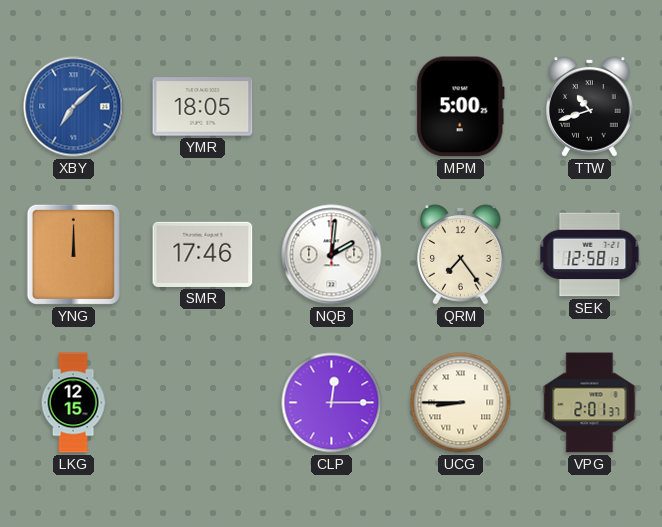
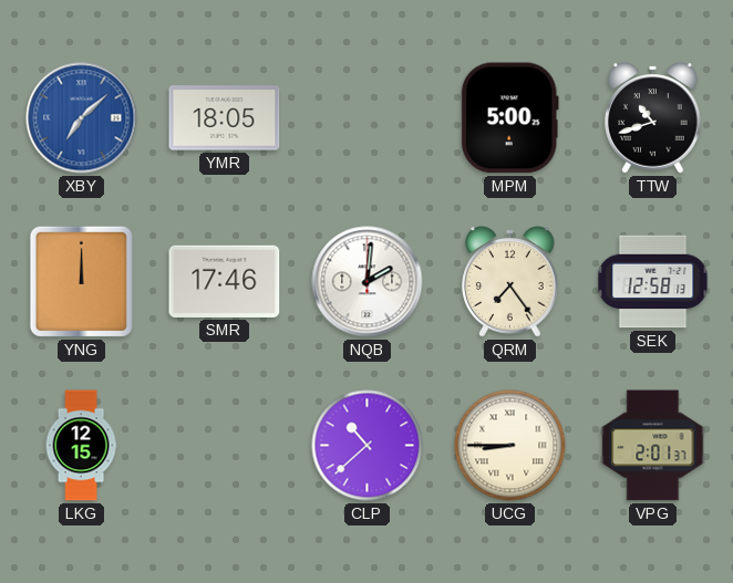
CLP: 12:15 -> 10:38
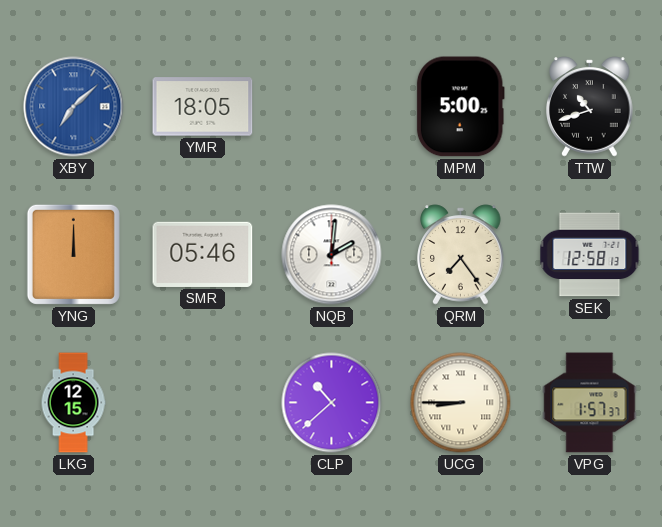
SMR: 17:46 -> 05:46
VPG: 2:01 -> 1:57
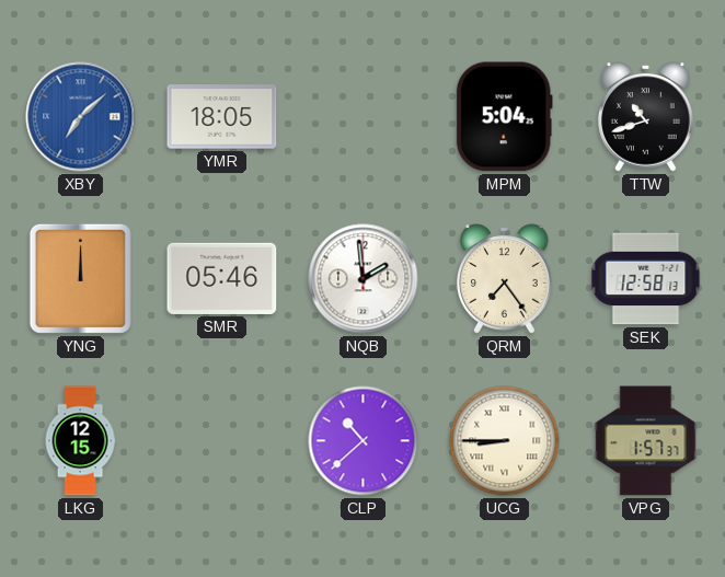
MPM: 5:00 -> 5:04
NQB: 2:01 -> 1:59
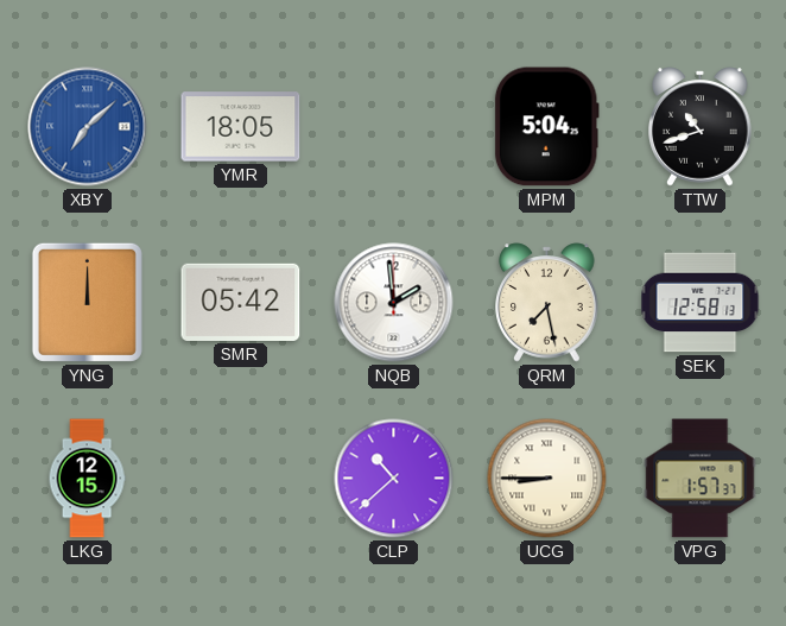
SMR: 05:46 -> 05:42
QRM: 7:24 -> 7:28
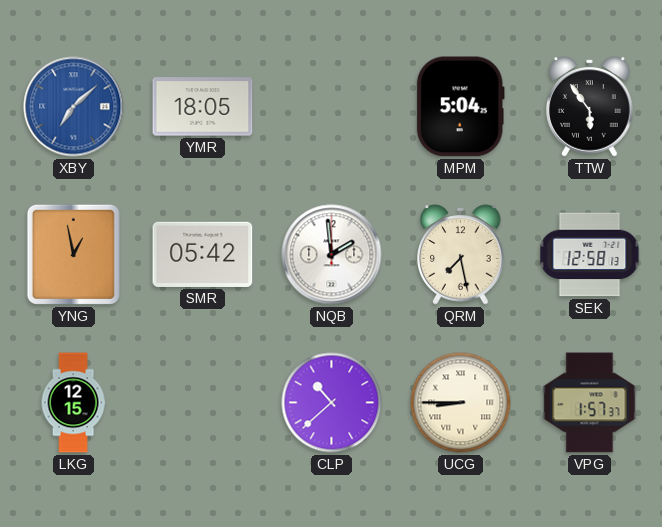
TTW: 10:42 -> 5:54
YNG: 12:00 -> 12:58
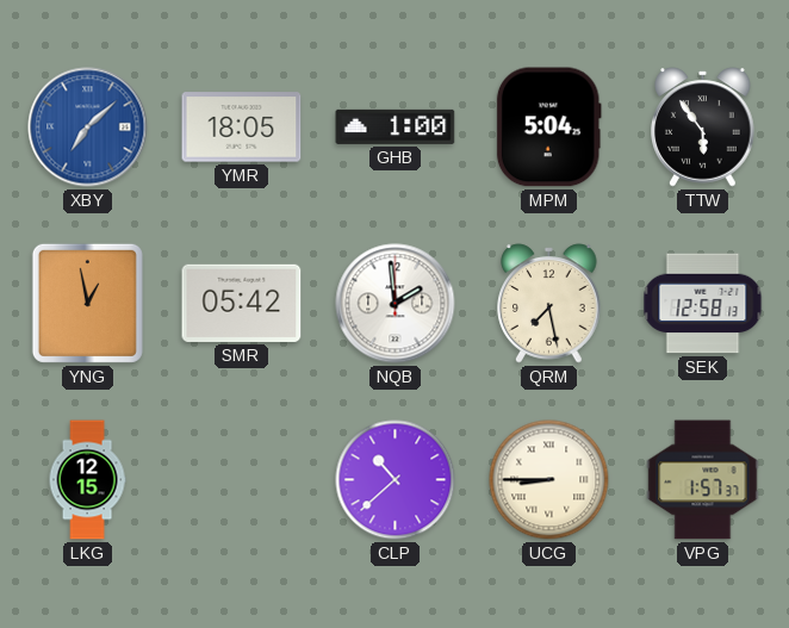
GHB: none -> 1:00
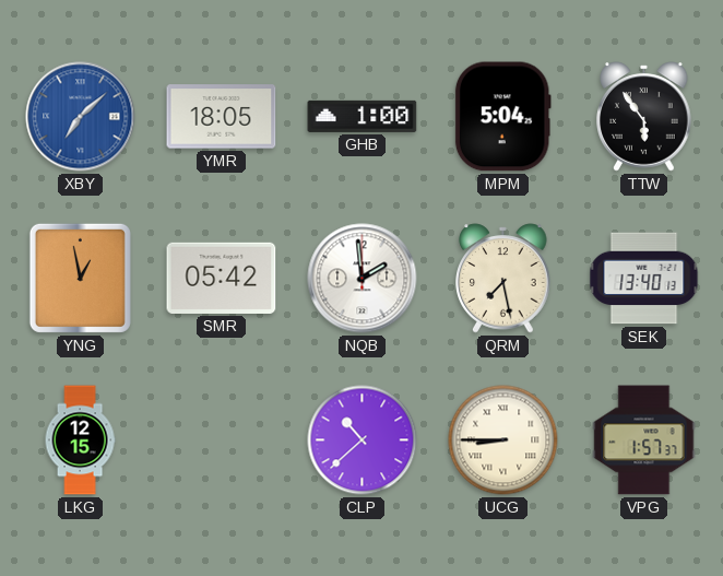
SEK: 12:58 -> 13:40
